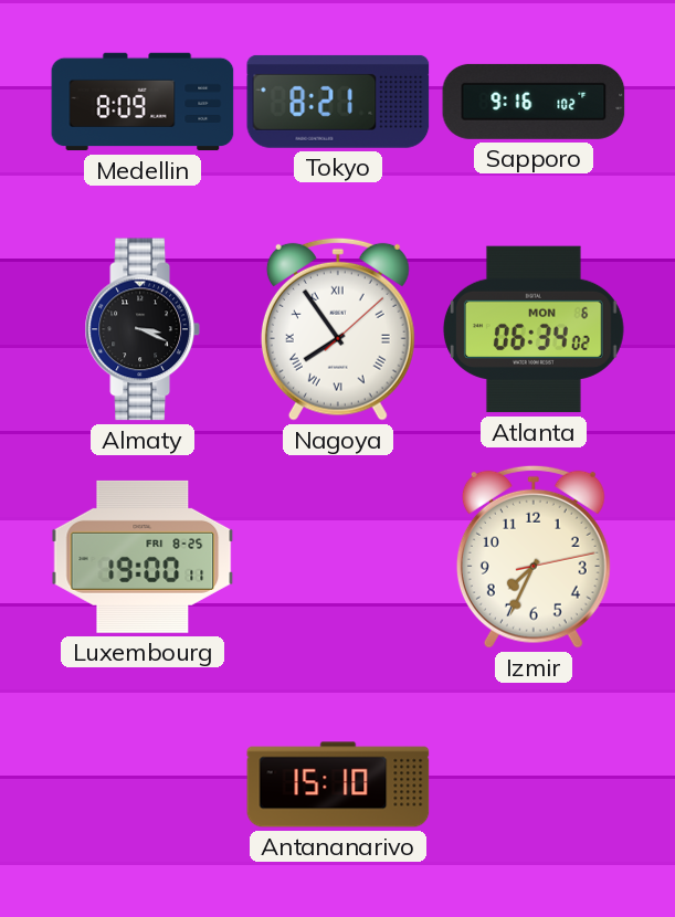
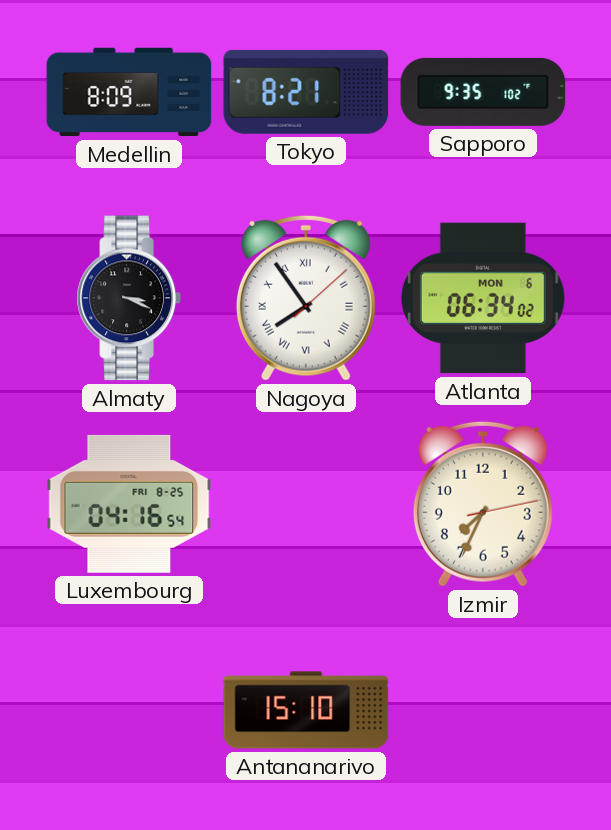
Sapporo: 9:16 -> 9:35
Luxembourg: 19:00 -> 04:16
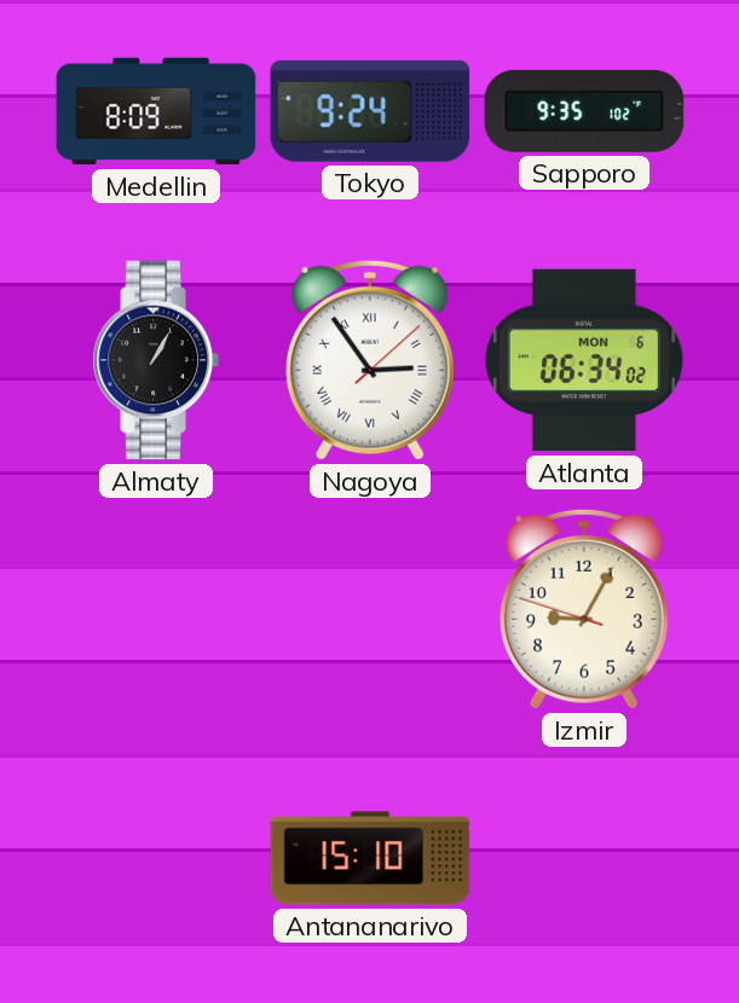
Tokyo: 8:21 -> 9:24
Almaty: 3:19 -> 1:05
Nagoya: 7:54 -> 2:54
Luxembourg: 04:16 -> none
Izmir: 7:34 -> 9:04
